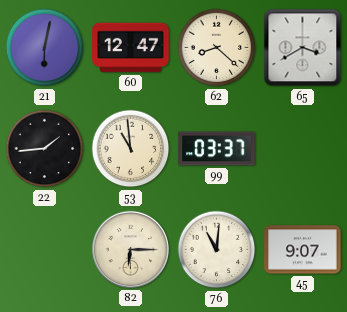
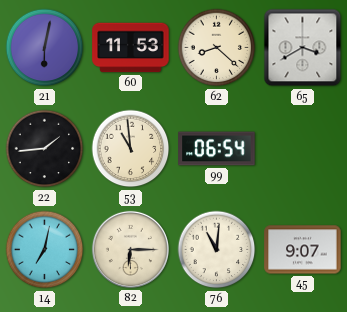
60: 12:47 -> 11:53
99: 03:37 -> 06:54
14: none -> 7:02
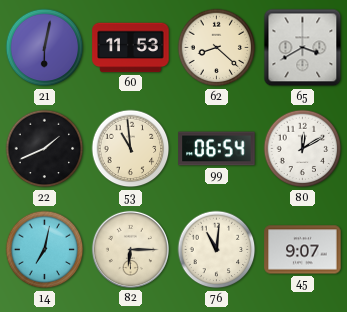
22: 1:44 -> 1:41
80: none -> 12:10
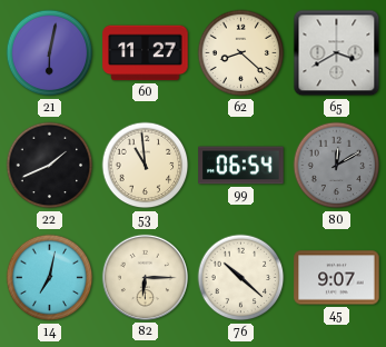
60: 11:53 -> 11:27
80 dial: white -> grey
76: 11:01 -> 10:22
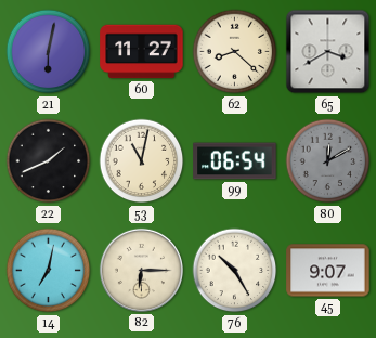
53: 10:59 -> 11:02
76: 10:22 -> 10:25
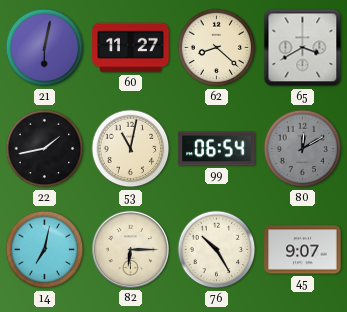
22: 1:41 -> 1:43
